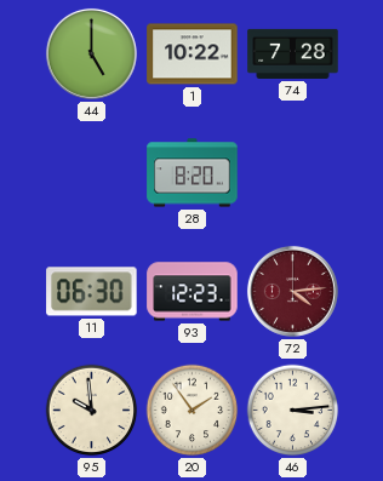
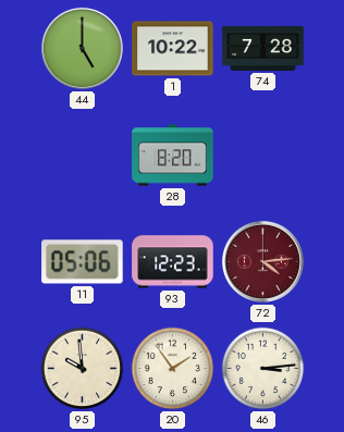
11: 06:30 -> 05:06
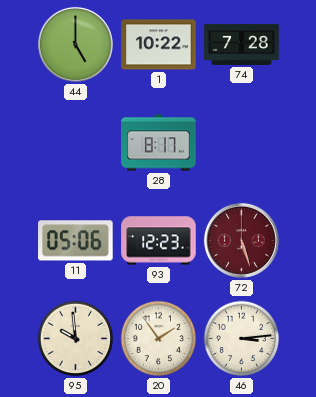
28: 8:20 -> 8:17
72: 4:14 -> 5:27
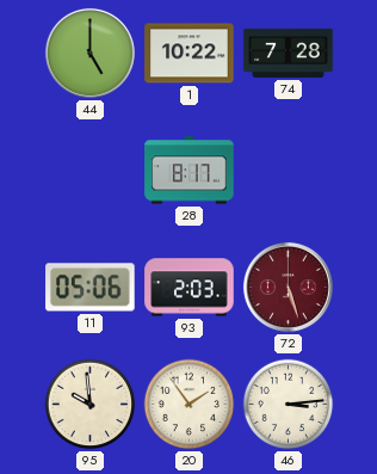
93: 12:23 -> 2:03
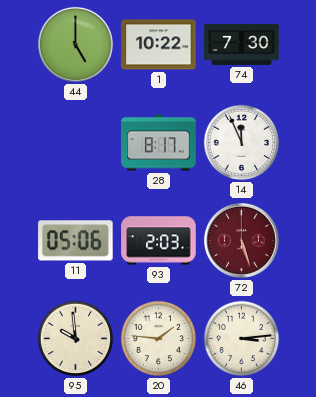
74: 7:28 -> 7:30
14: none -> 11:56
20: 1:54 -> 1:46
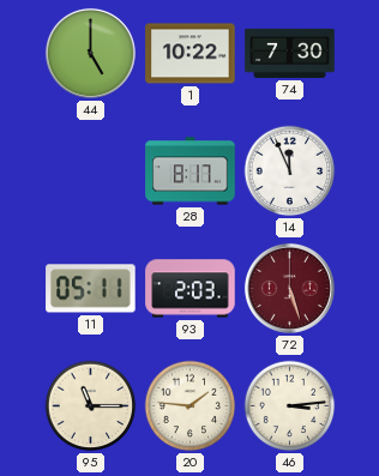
11: 05:06 -> 05:11
95: 9:59 -> 11:15
